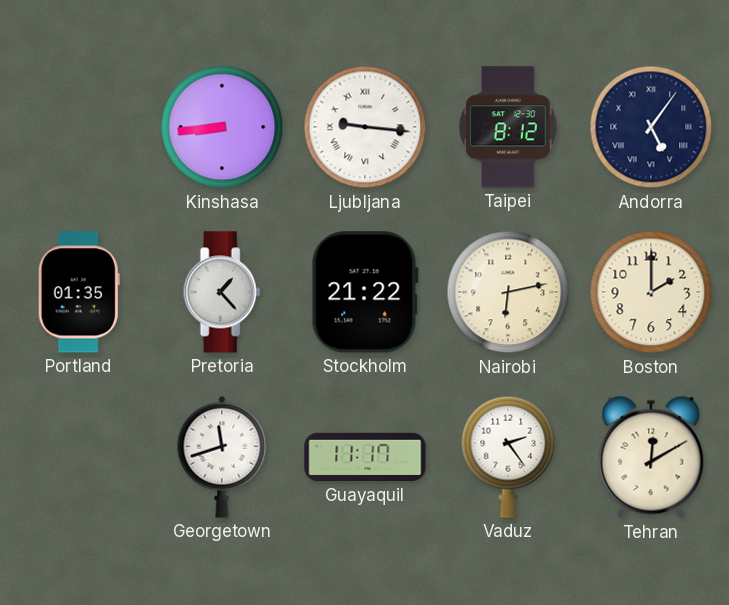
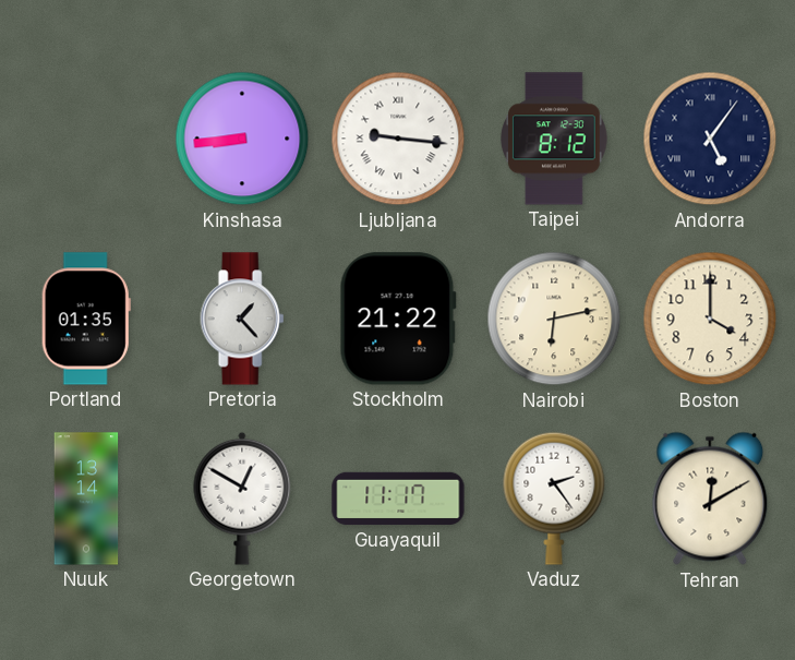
Boston: 2:00 -> 4:00
Nuuk: none -> 13:14
Georgetown: 11:42 -> 12:50
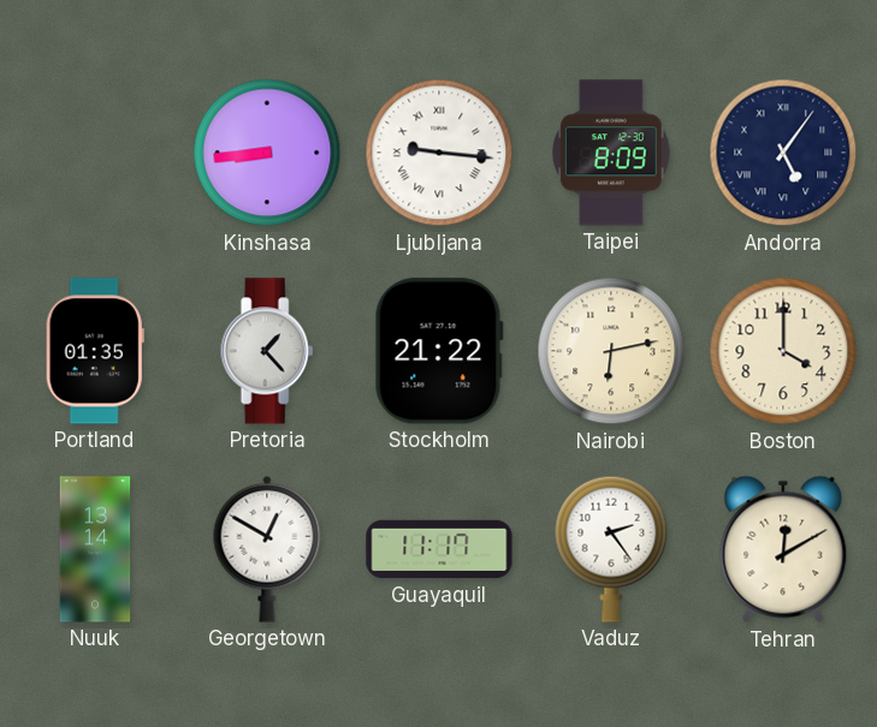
Taipei: 8:12 -> 8:09
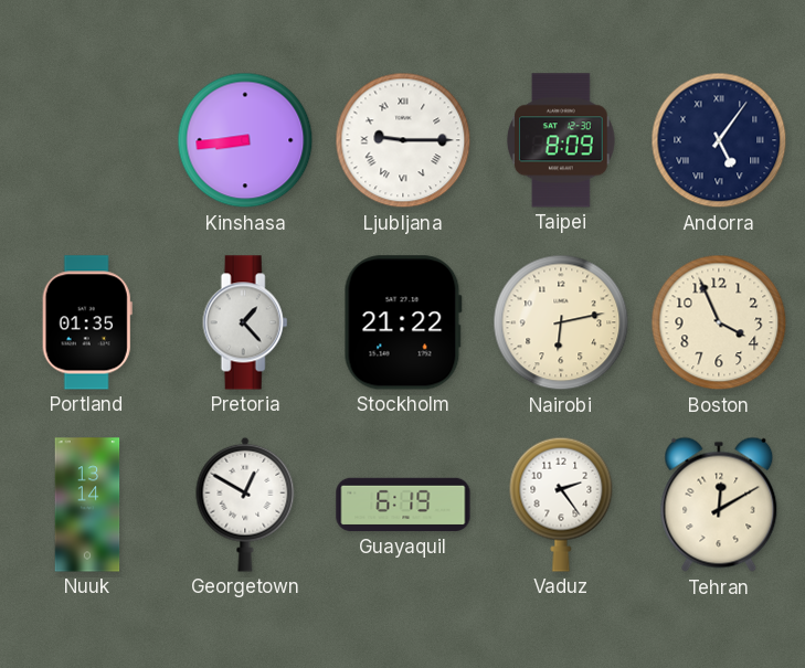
Ljubljana: 9:16 -> 9:15
Boston: 4:00 -> 3:56
Guayaquil: 11:17 -> 6:19
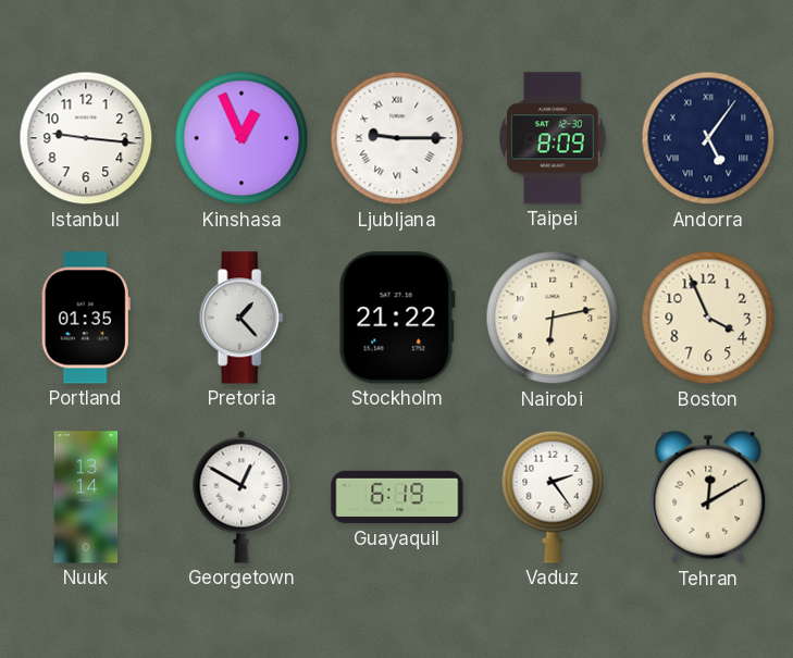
Istanbul: none -> 9:16
Kinshasa: 8:44 -> 12:56
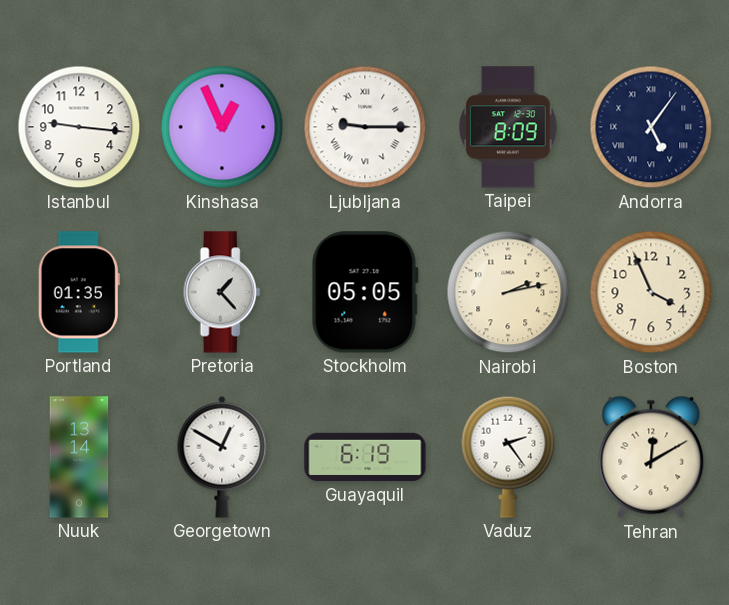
Stockholm: 21:22 -> 05:05
Nairobi: 6:13 -> 2:13
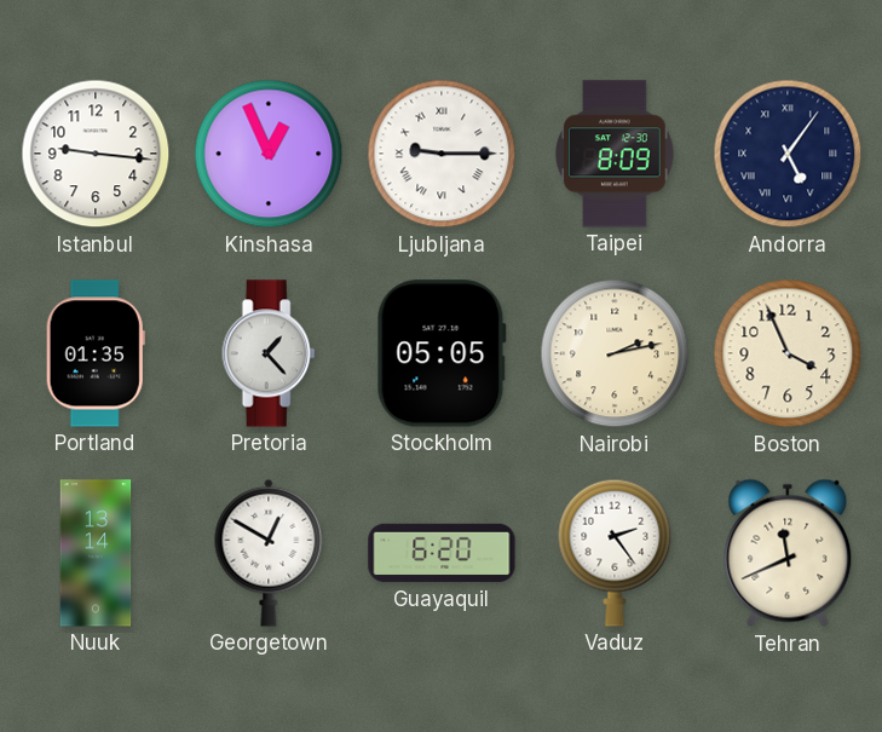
Guayaquil: 6:19 -> 6:20
Tehran: 12:10 -> 11:41
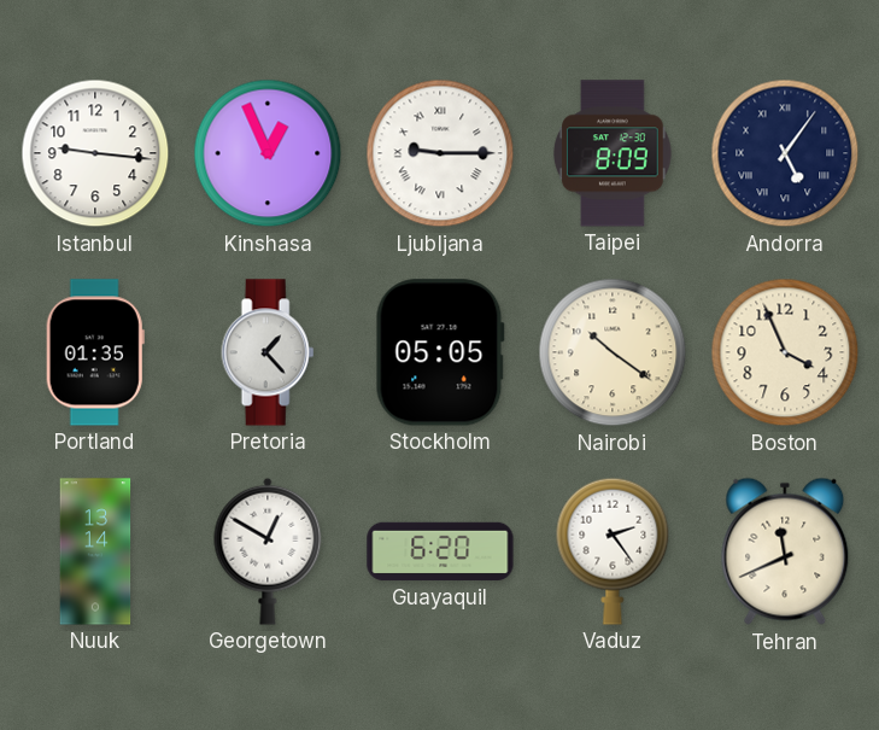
Nairobi: 2:13 -> 10:21
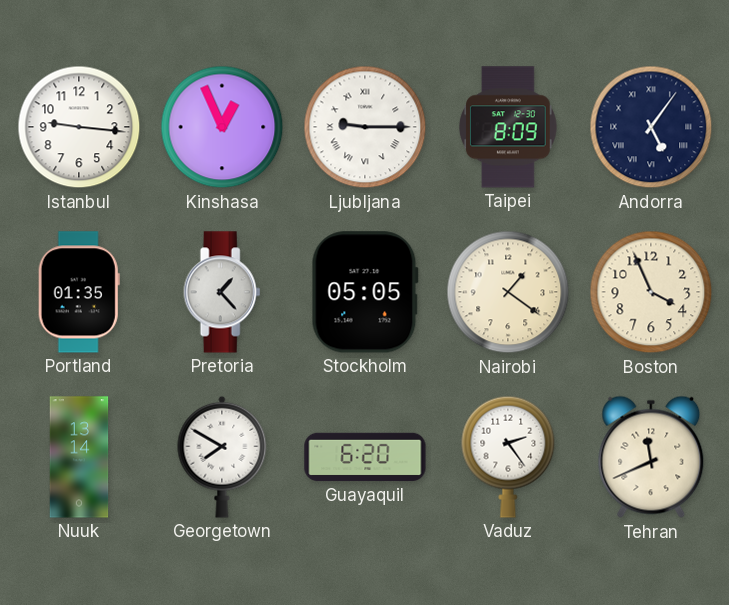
Nairobi: 10:21 -> 1:21
Georgetown: 12:50 -> 7:50
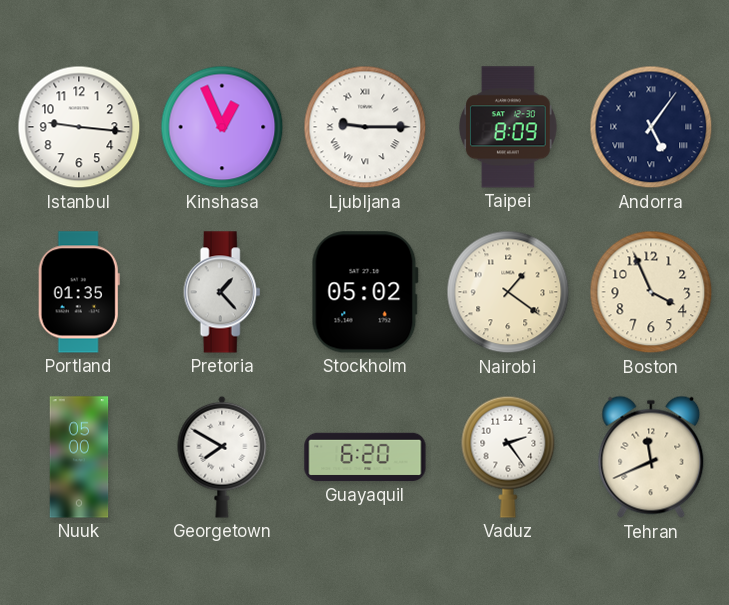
Stockholm: 05:05 -> 05:02
Nuuk: 13:14 -> 05:00
